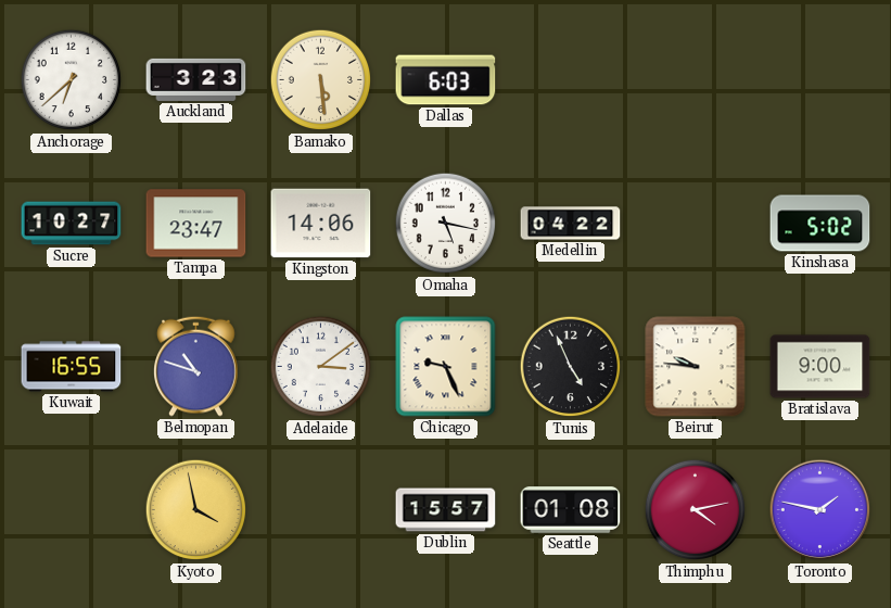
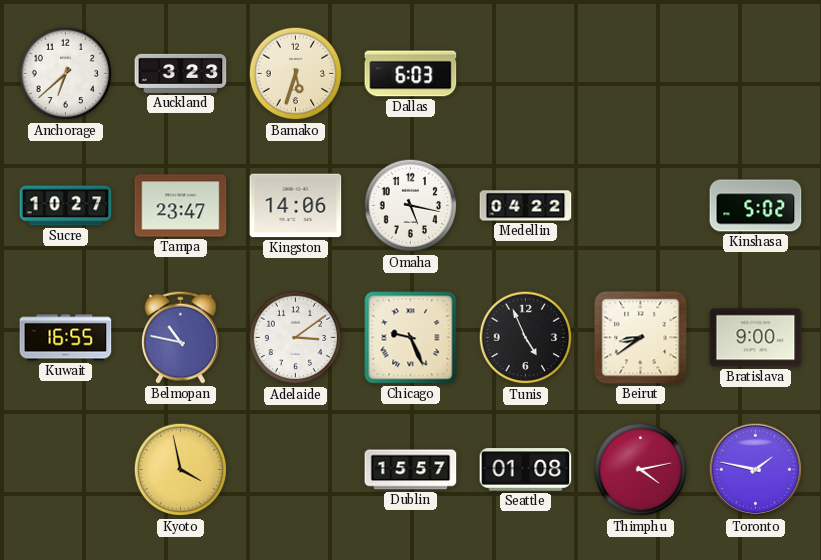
Bamako: 5:29 -> 5:33
Belmopan: 10:48 -> 10:47
Beirut: 9:46 -> 8:39
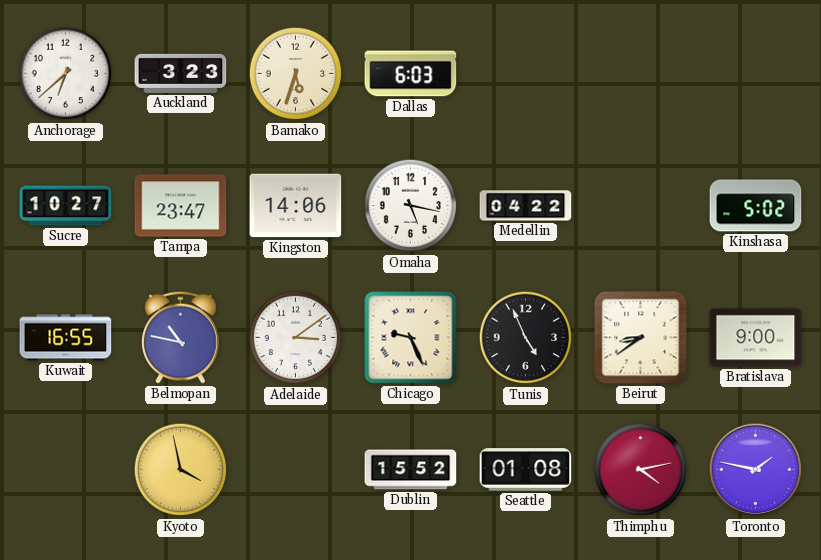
Dublin: 15:57 -> 15:52
